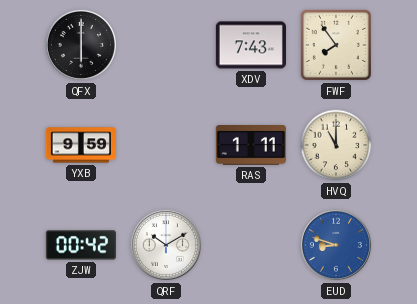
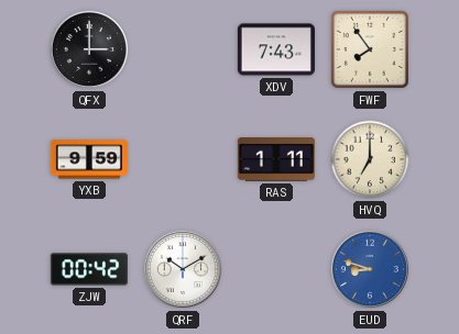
QFX: 6:00 -> 3:00
HVQ: 11:00 -> 7:00
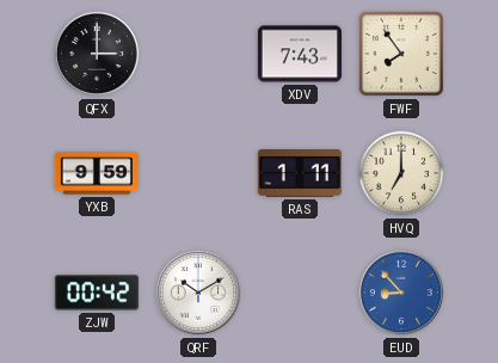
EUD: 8:48 -> 8:53
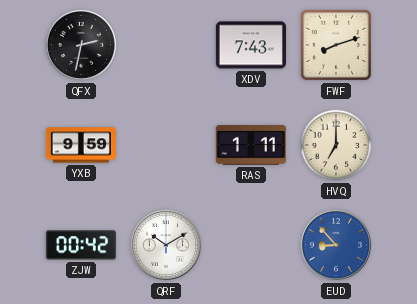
QFX: 3:00 -> 2:32
FWF: 7:54 -> 8:12
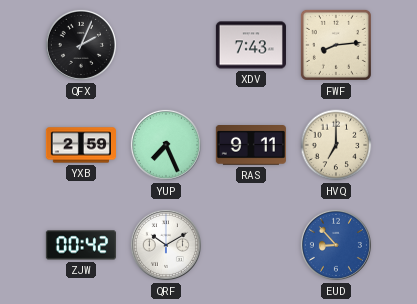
QFX: 2:32 -> 2:04
FWF: 8:12 -> 8:14
YXB: 9:59 -> 2:59
YUP: none -> 7:26
RAS: 1:11 -> 9:11
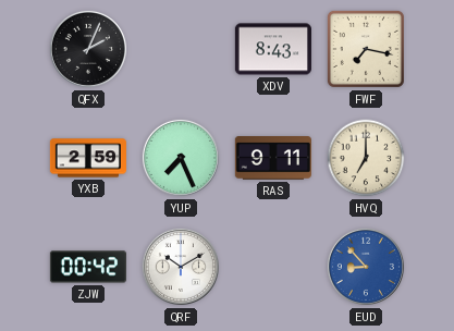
XDV: 7:43 -> 8:43
FWF: 8:14 -> 7:17
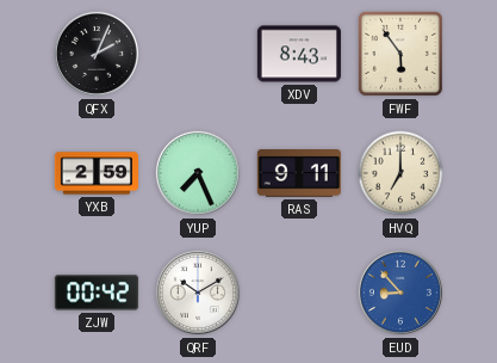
FWF: 7:17 -> 5:54
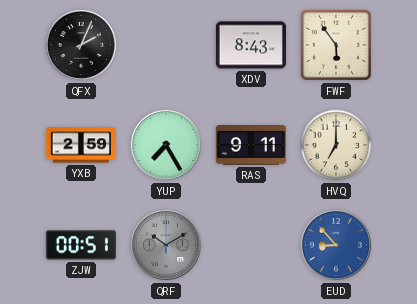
YUP: 7:26 -> 7:25
ZJW: 00:42 -> 00:51
QRF dial: white -> grey
